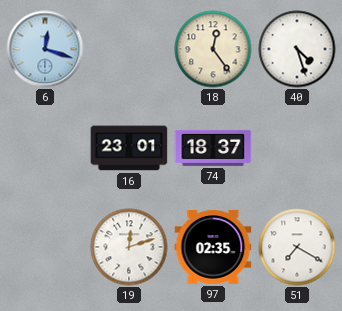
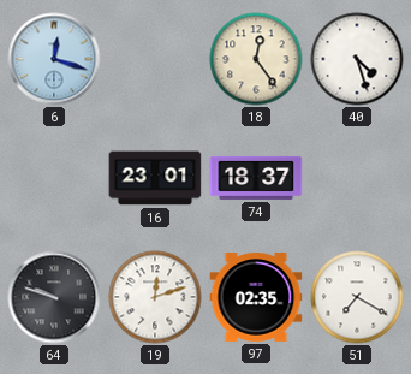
64: none -> 9:48
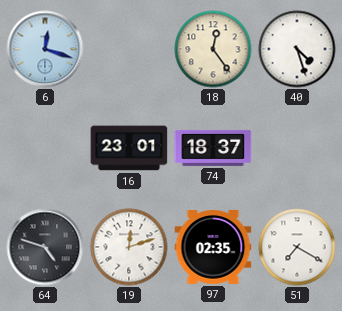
64: 9:48 -> 4:48
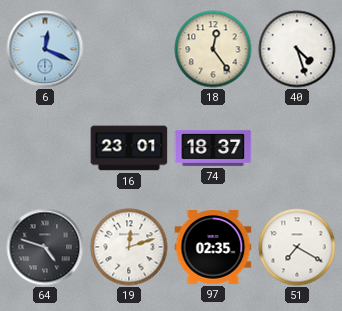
6: 12:18 -> 12:19
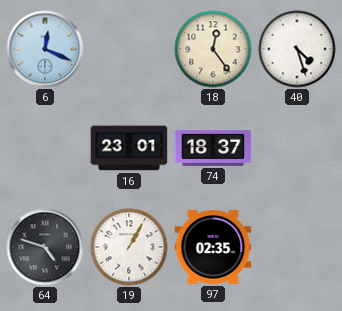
19: 12:12 -> 1:05
51: 7:20 -> none
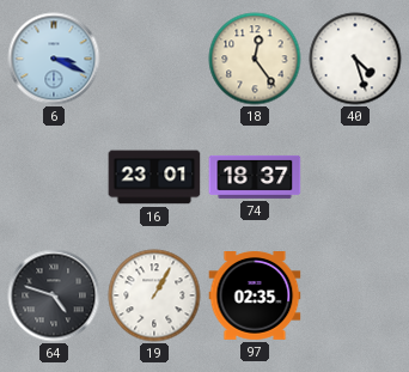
6: 12:19 -> 3:19
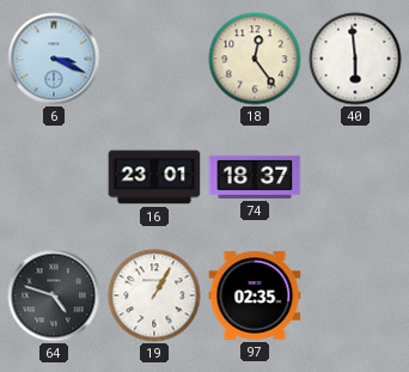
40: 4:27 -> 5:59
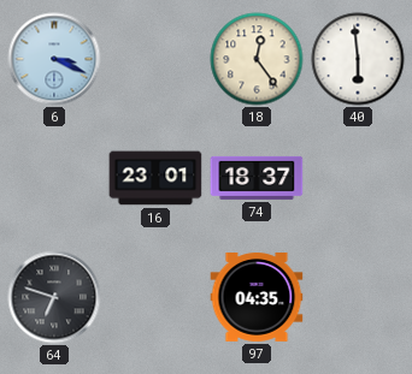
64: 4:48 -> 6:48
19: 1:05 -> none
97: 02:35 -> 04:35
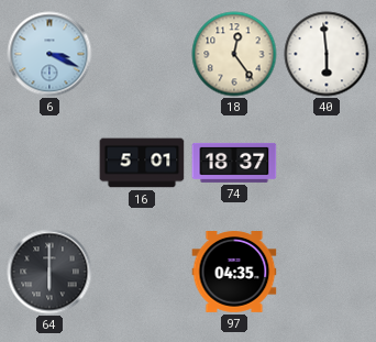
16: 23:01 -> 5:01
64: 6:48 -> 6:00
